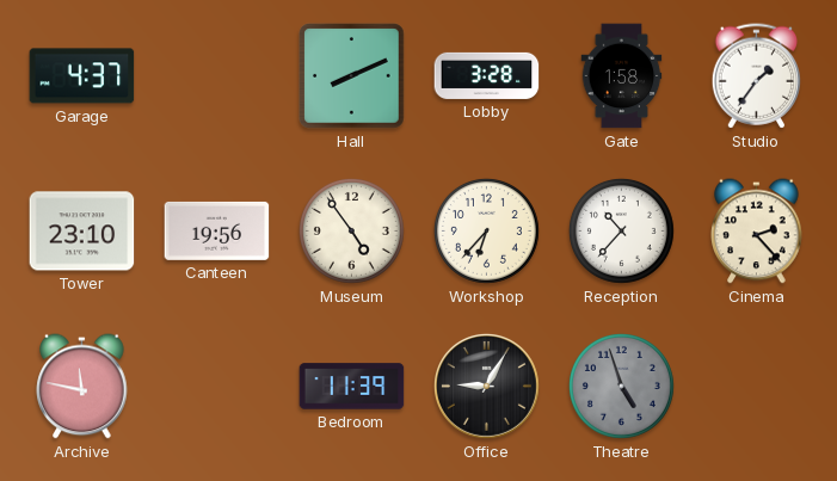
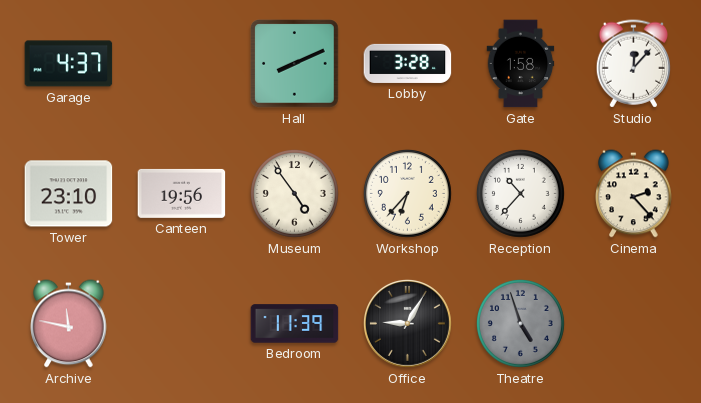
Studio: 1:36 -> 12:07
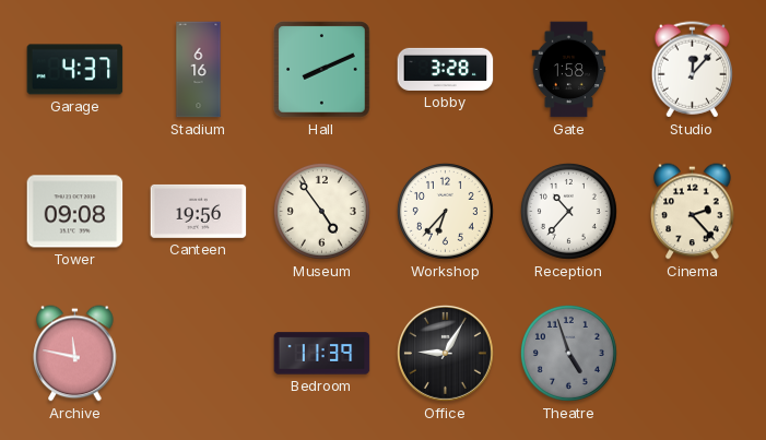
Stadium: none -> 6:16
Tower: 23:10 -> 09:08
